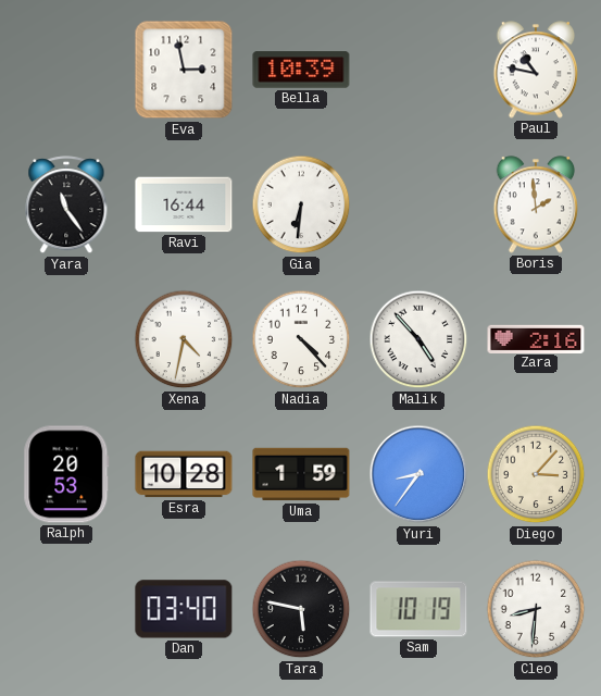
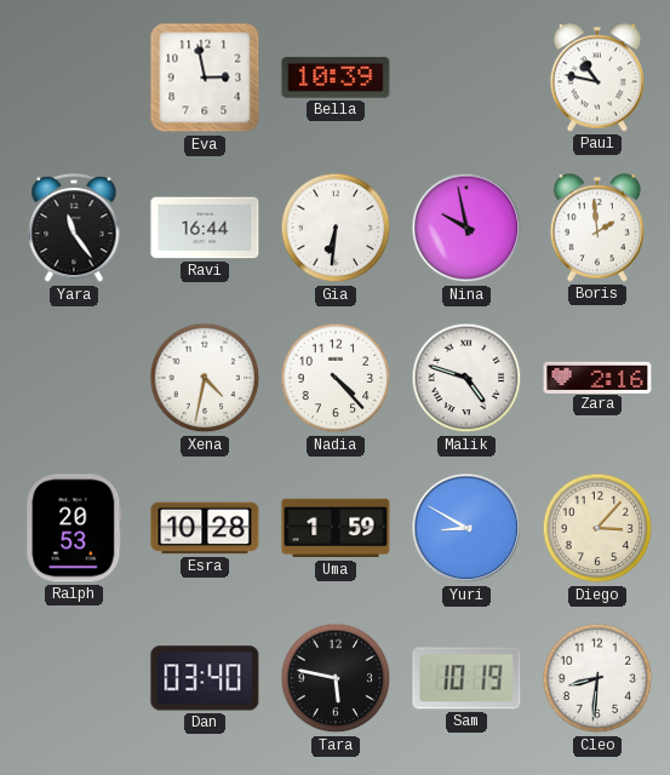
Nina: none -> 9:58
Malik: 4:53 -> 4:48
Yuri: 8:36 -> 8:50
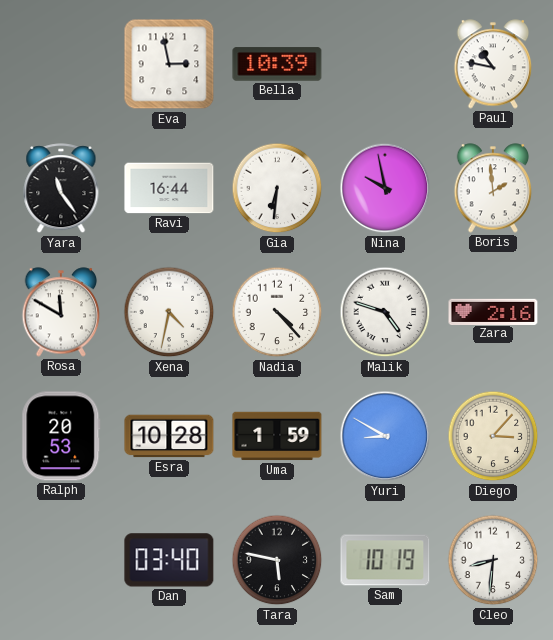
Rosa: none -> 11:50
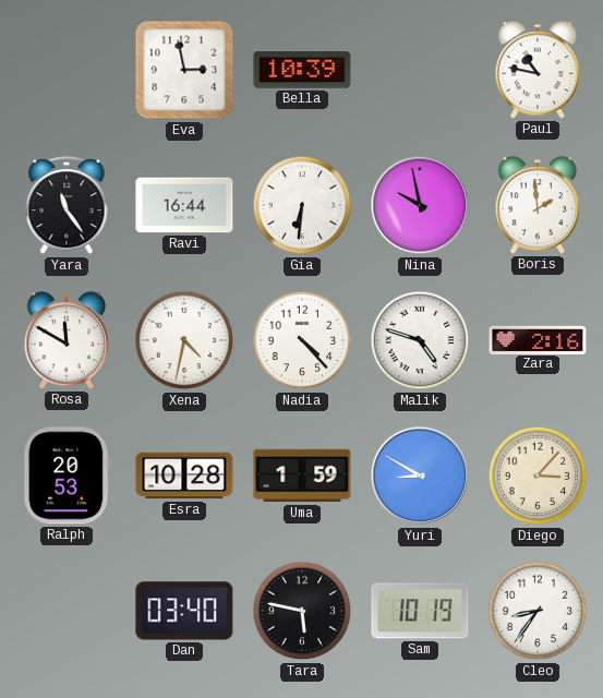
Cleo: 8:31 -> 8:36
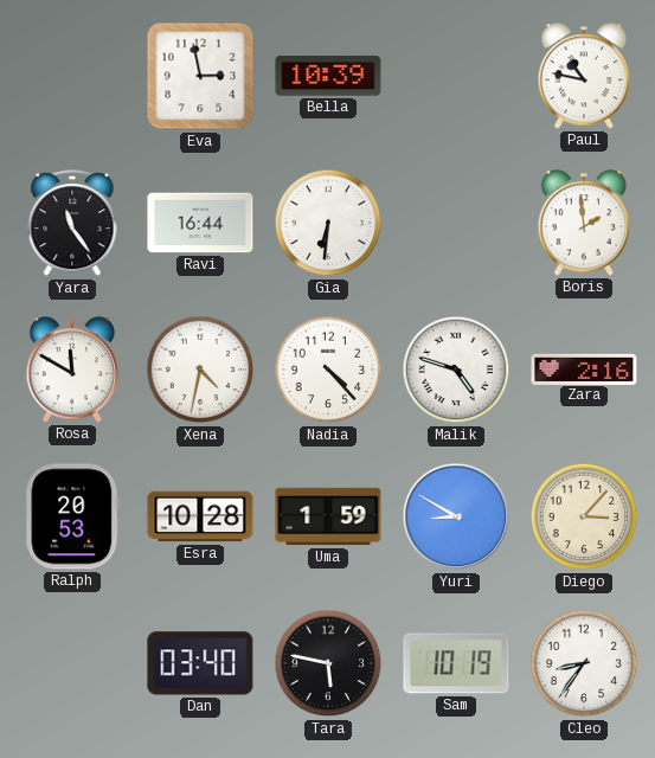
Nina: 9:58 -> none
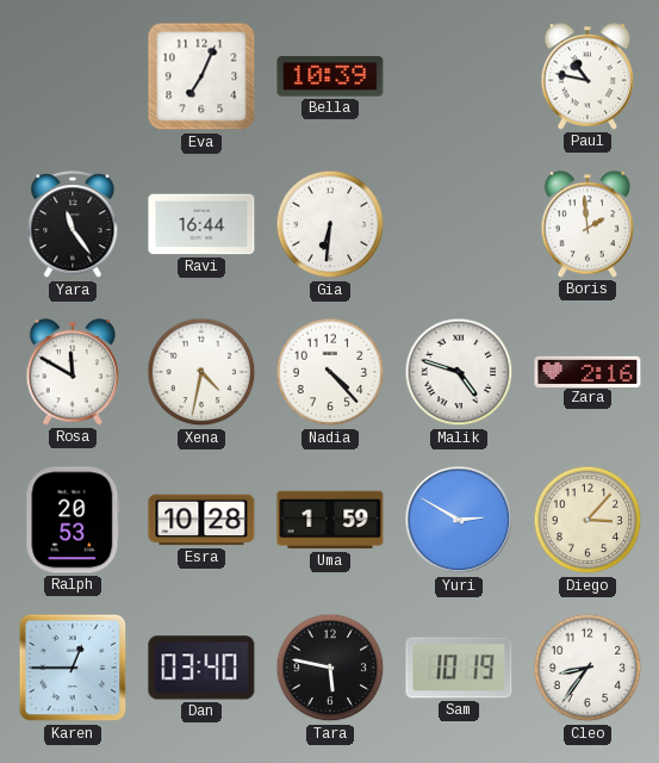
Eva: 2:58 -> 7:04
Yuri: 8:50 -> 2:50
Karen: none -> 12:45
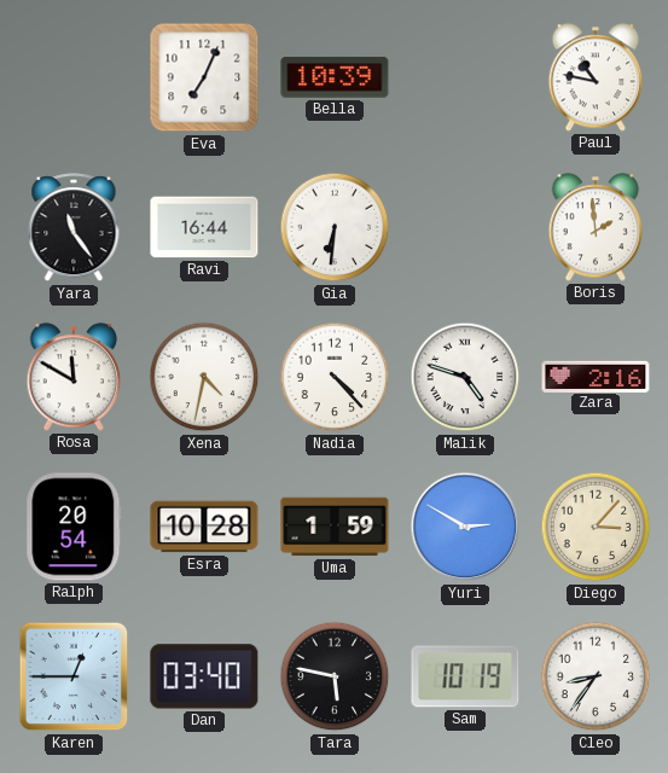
Ralph: 20:53 -> 20:54
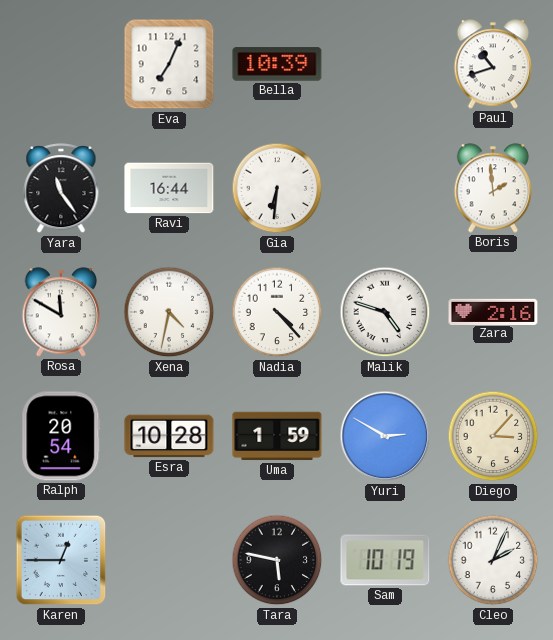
Paul: 10:47 -> 10:42
Dan: 03:40 -> none
Cleo: 8:36 -> 2:04
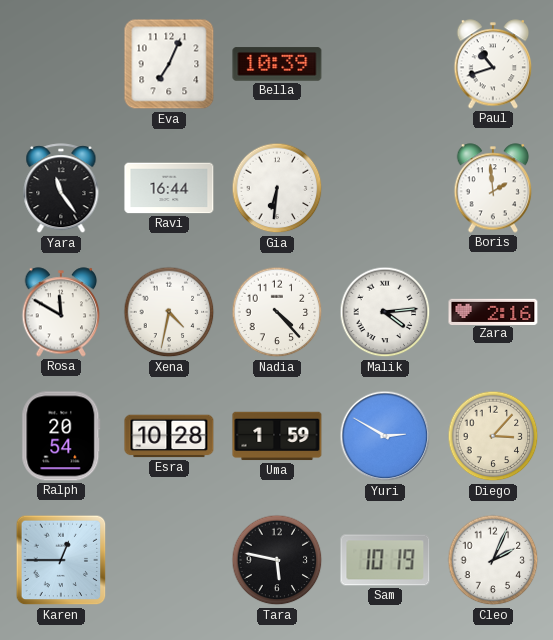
Malik: 4:48 -> 4:14
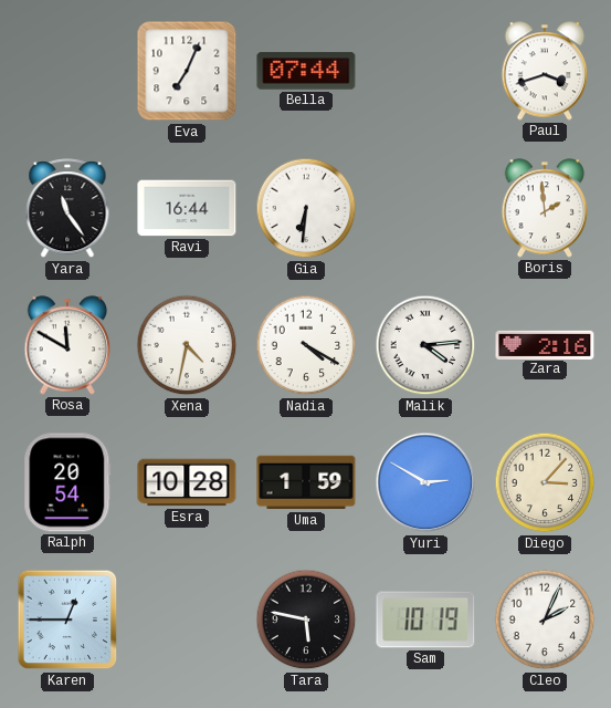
Bella: 10:39 -> 07:44
Paul: 10:42 -> 3:42
Nadia: 4:23 -> 4:20
